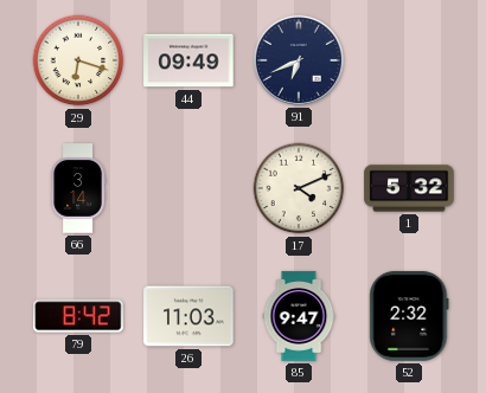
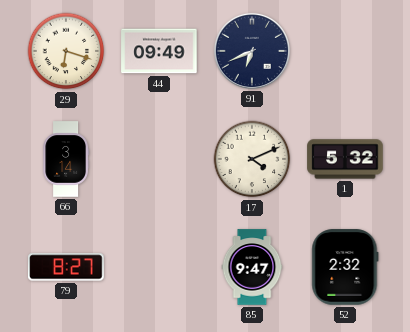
79: 8:42 -> 8:27
26: 11:03 -> none
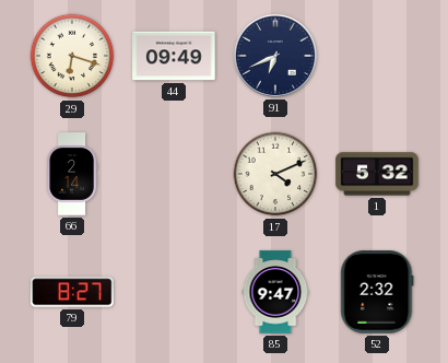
66: 3:14 -> 2:14
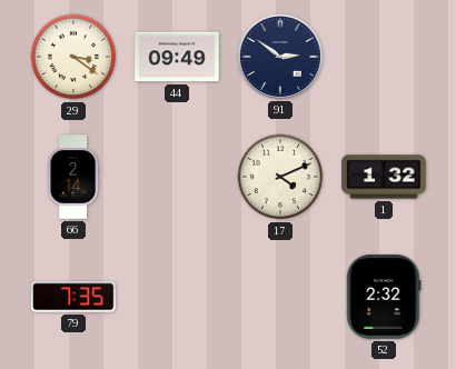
29: 6:18 -> 3:21
91: 6:41 -> 2:51
1: 5:32 -> 1:32
79: 8:27 -> 7:35
85: 9:47 -> none
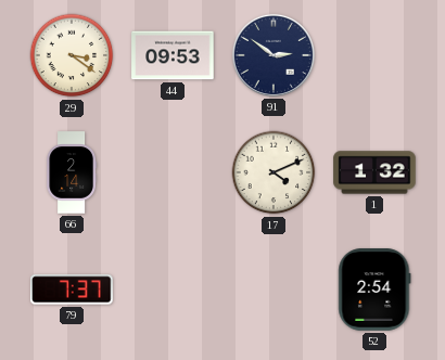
44: 09:49 -> 09:53
79: 7:35 -> 7:37
52: 2:32 -> 2:54
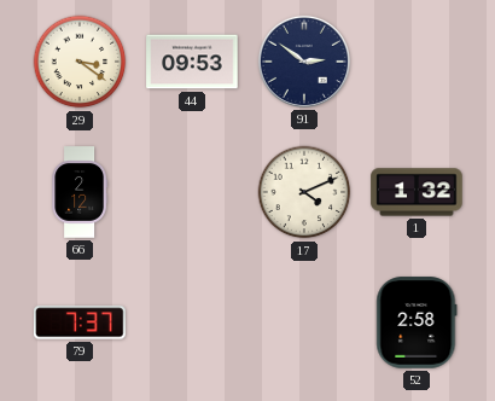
66: 2:14 -> 2:12
52: 2:54 -> 2:58
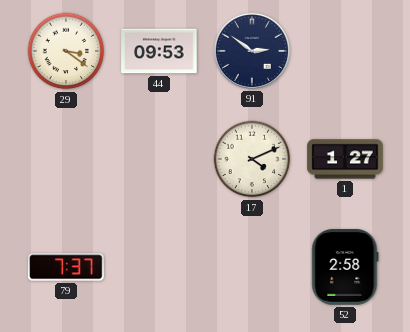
66: 2:12 -> none
1: 1:32 -> 1:27
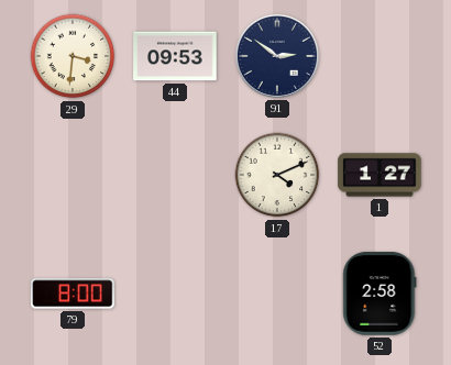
29: 3:21 -> 3:31
79: 7:37 -> 8:00
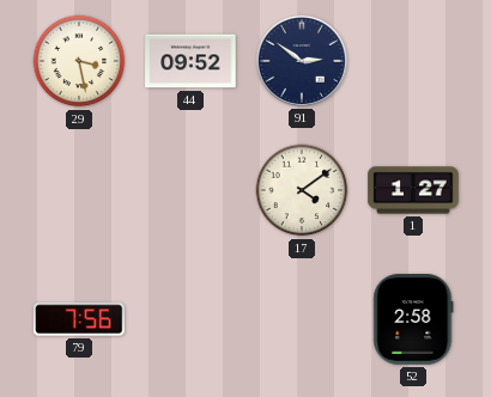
29: 3:31 -> 3:28
44: 09:53 -> 09:52
17: 4:11 -> 4:09
79: 8:00 -> 7:56
